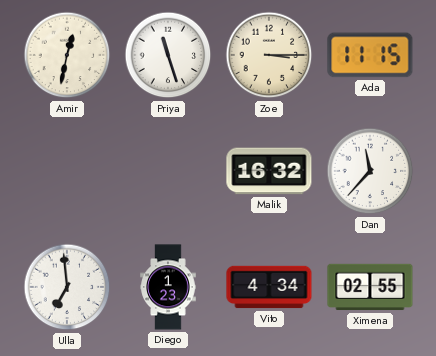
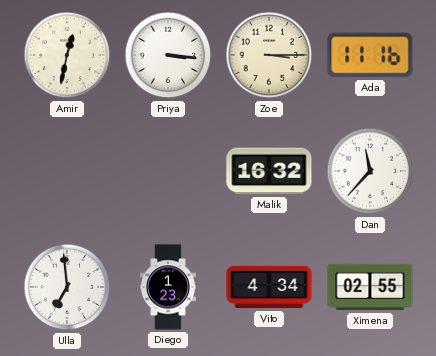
Priya: 11:27 -> 3:16
Ada: 11:15 -> 11:16
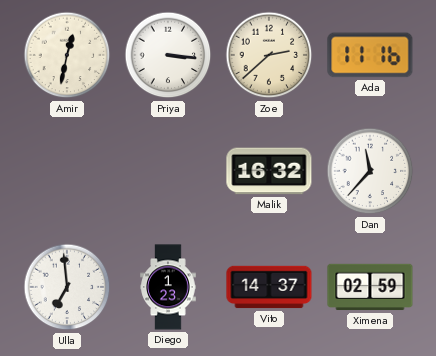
Zoe: 3:15 -> 2:38
Vito: 4:34 -> 14:37
Ximena: 02:55 -> 02:59
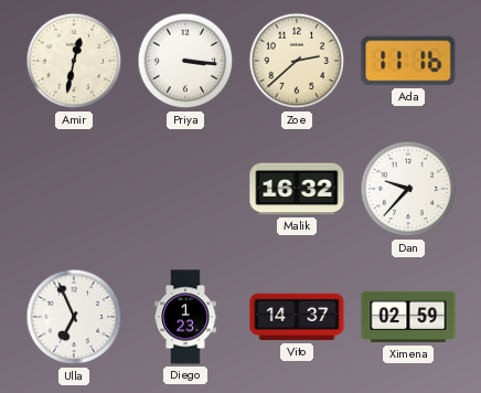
Dan: 11:37 -> 9:37
Ulla: 6:59 -> 6:56
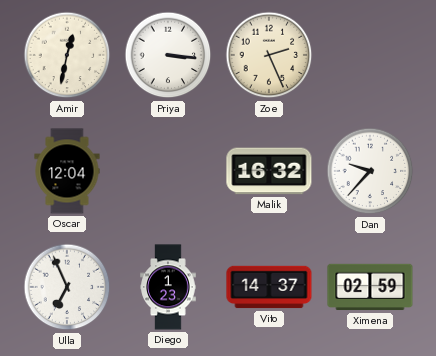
Zoe: 2:38 -> 2:26
Ada: 11:16 -> none
Oscar: none -> 12:04
